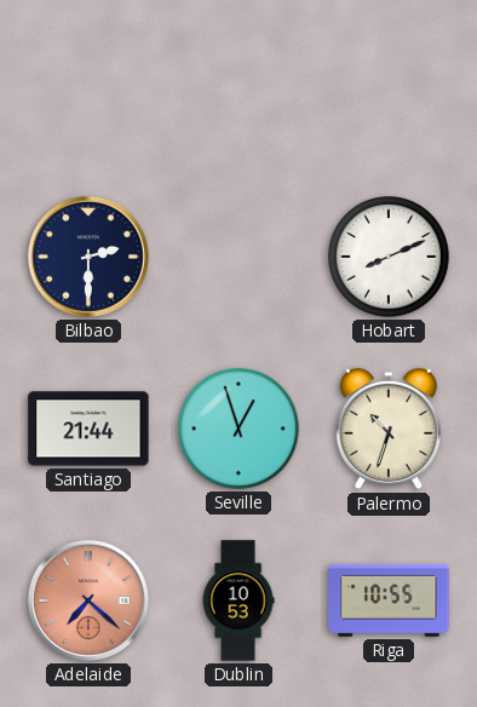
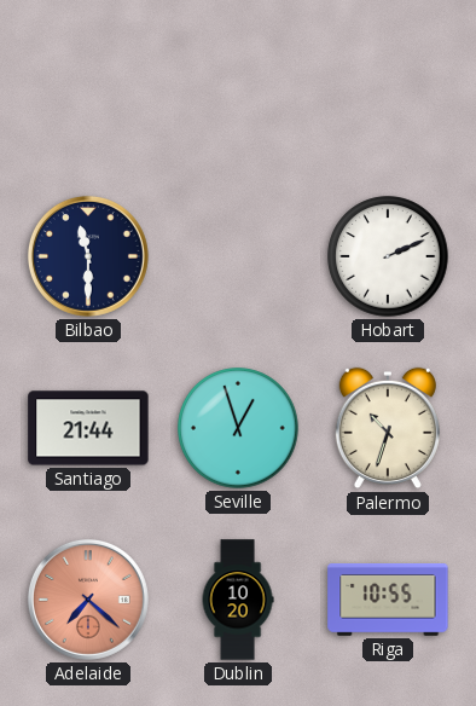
Bilbao: 2:30 -> 11:30
Hobart: 8:11 -> 2:11
Dublin: 10:53 -> 10:20
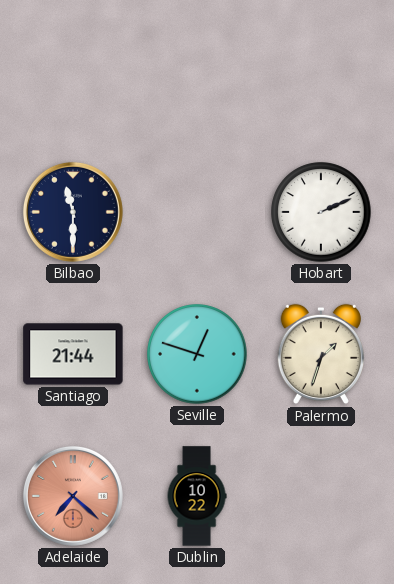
Seville: 12:57 -> 12:48
Palermo: 10:33 -> 1:33
Dublin: 10:20 -> 10:22
Riga: 10:55 -> none
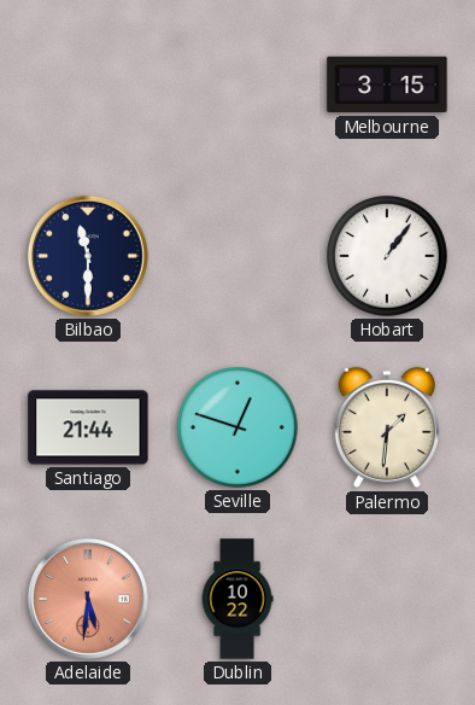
Melbourne: none -> 3:15
Hobart: 2:11 -> 1:06
Palermo: 1:33 -> 1:31
Adelaide: 7:22 -> 5:31
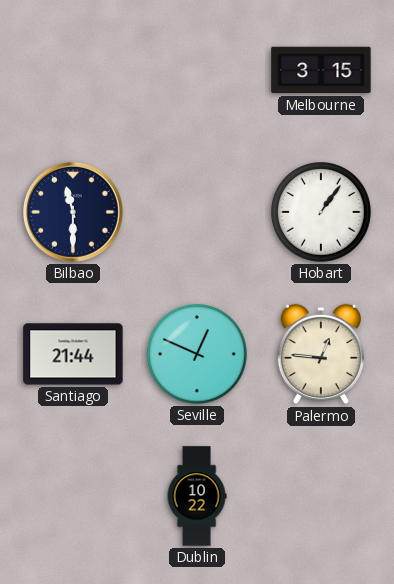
Seville: 12:48 -> 12:49
Palermo: 1:31 -> 12:46
Adelaide: 5:31 -> none
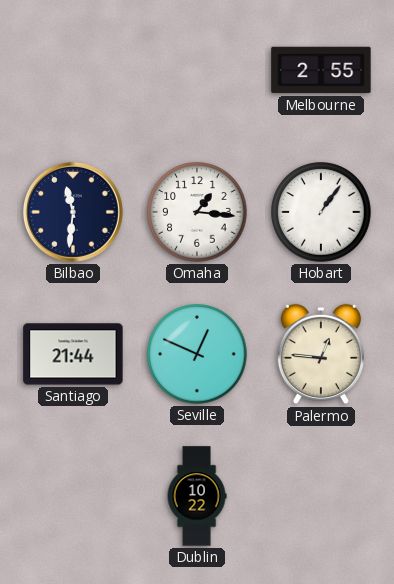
Melbourne: 3:15 -> 2:55
Bilbao: 11:30 -> 11:31
Omaha: none -> 1:16
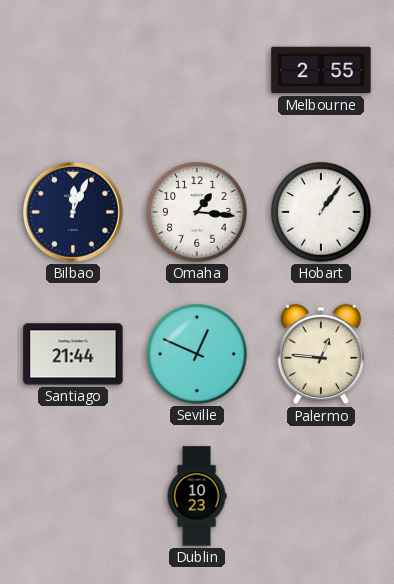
Bilbao: 11:31 -> 12:04
Dublin: 10:22 -> 10:23
